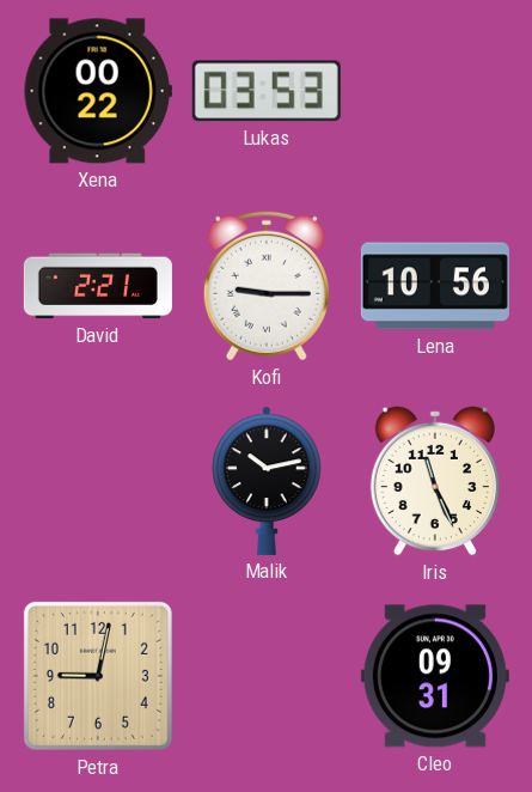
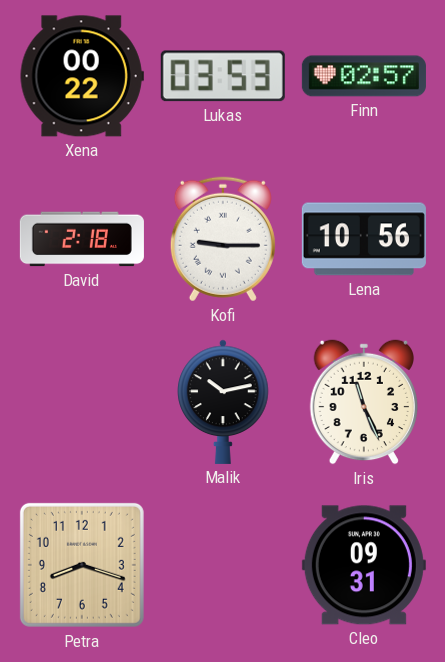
Finn: none -> 02:57
David: 2:21 -> 2:18
Petra: 9:02 -> 8:18
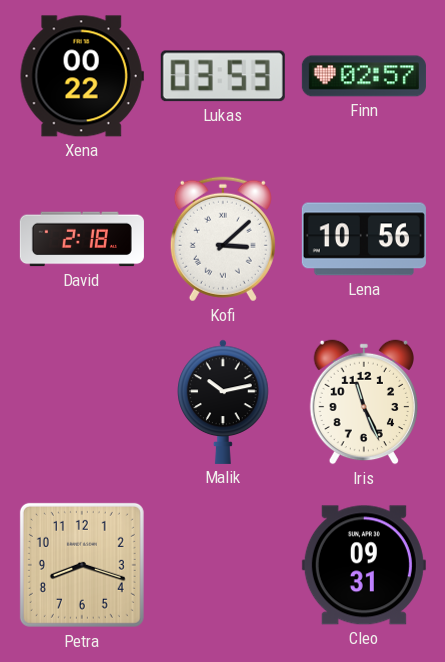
Kofi: 9:15 -> 3:08
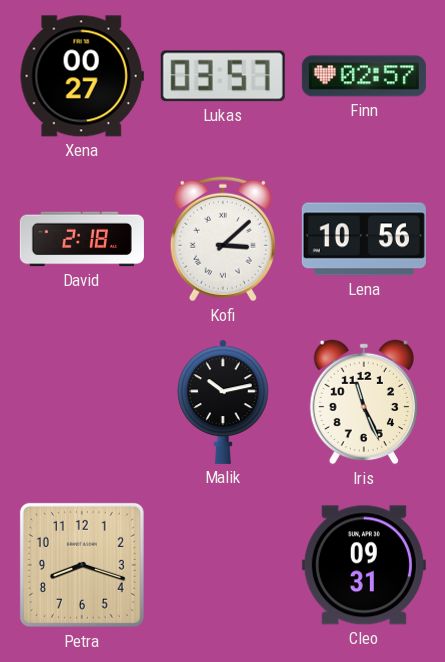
Xena: 00:22 -> 00:27
Lukas: 03:53 -> 03:57
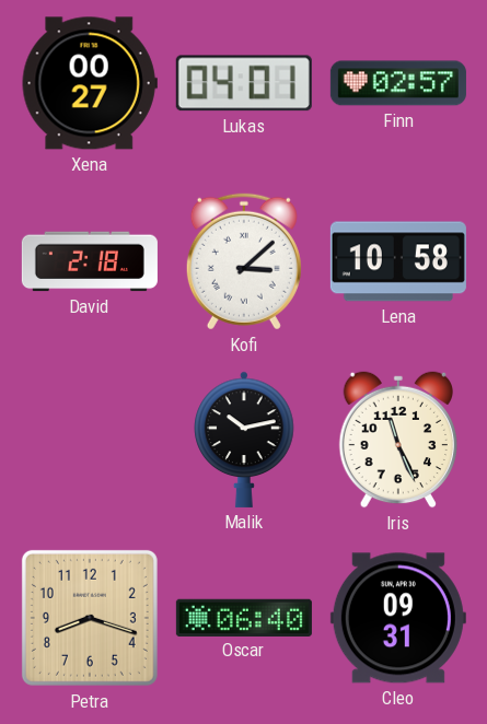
Lukas: 03:57 -> 04:01
Lena: 10:56 -> 10:58
Oscar: none -> 06:40
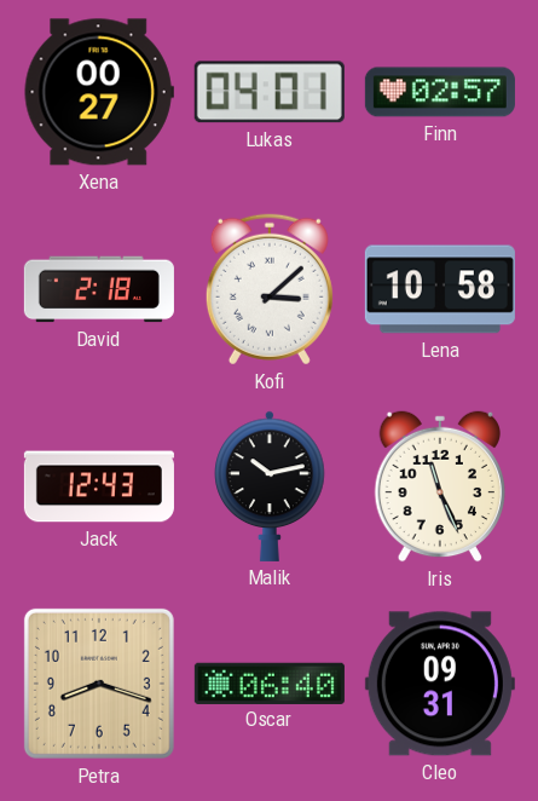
Jack: none -> 12:43
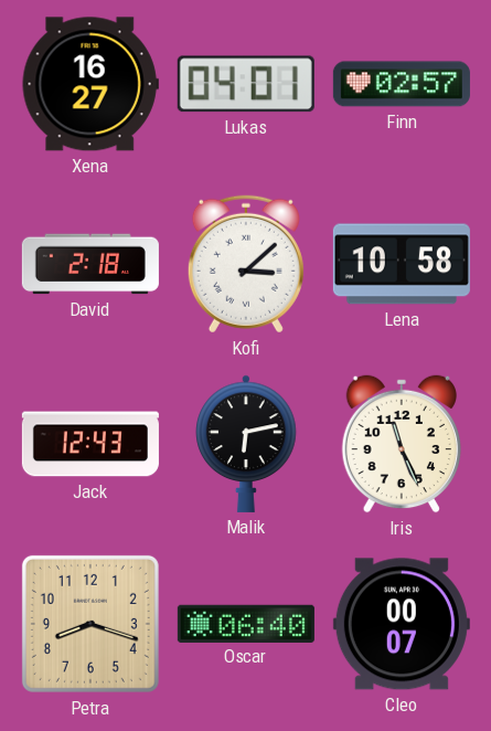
Xena: 00:27 -> 16:27
Malik: 10:13 -> 6:13
Cleo: 09:31 -> 00:07
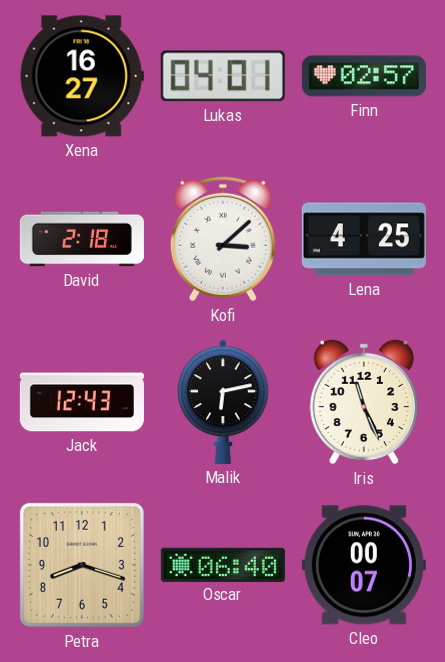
Lena: 10:58 -> 4:25
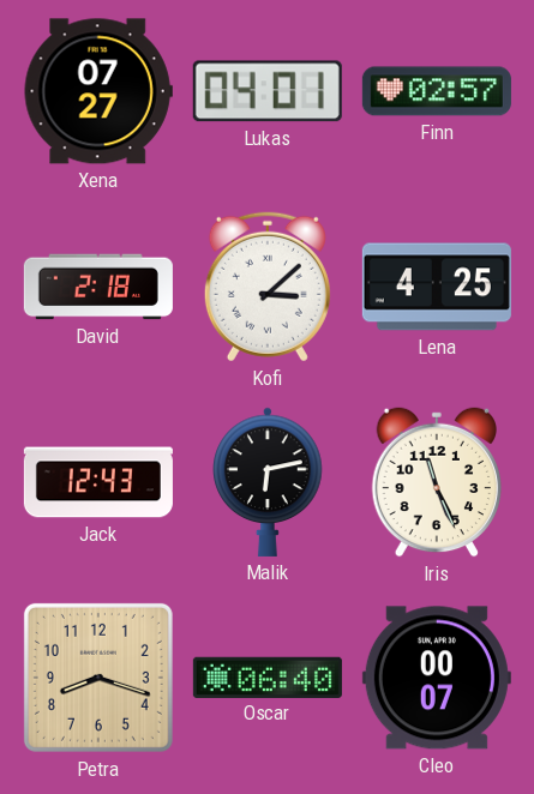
Xena: 16:27 -> 07:27
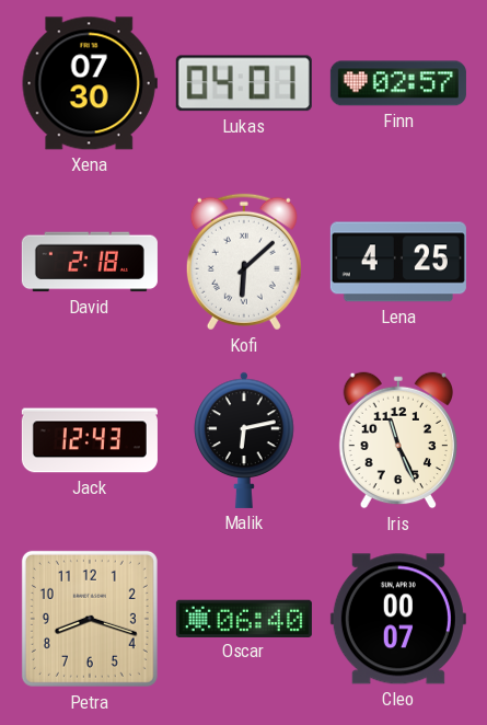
Xena: 07:27 -> 07:30
Kofi: 3:08 -> 6:08
